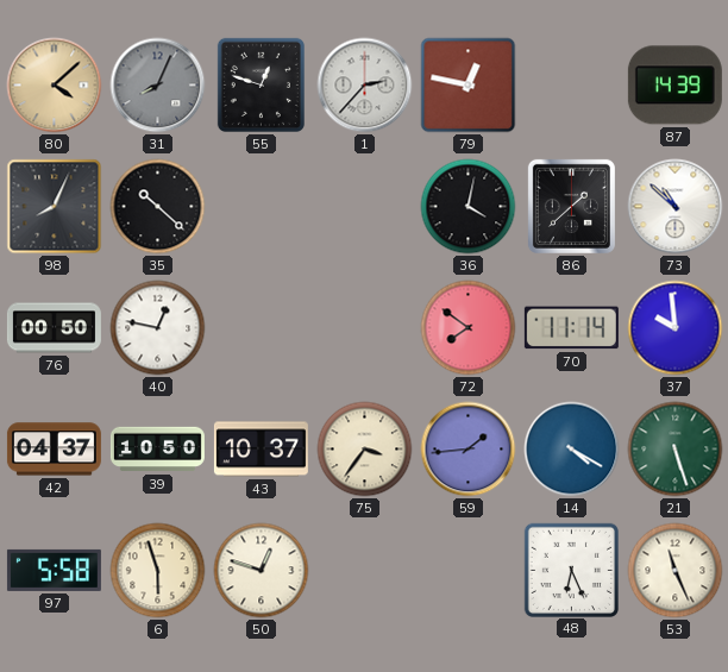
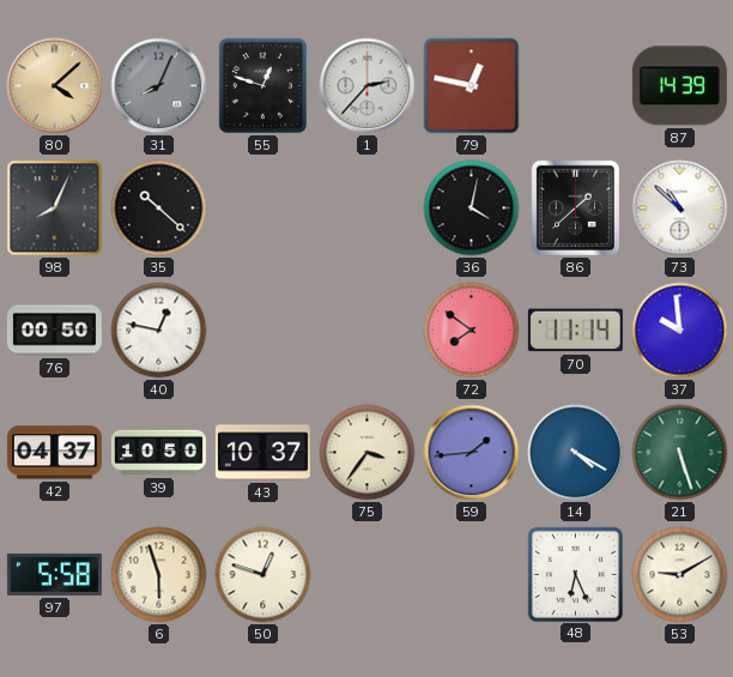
53: 11:26 -> 9:10
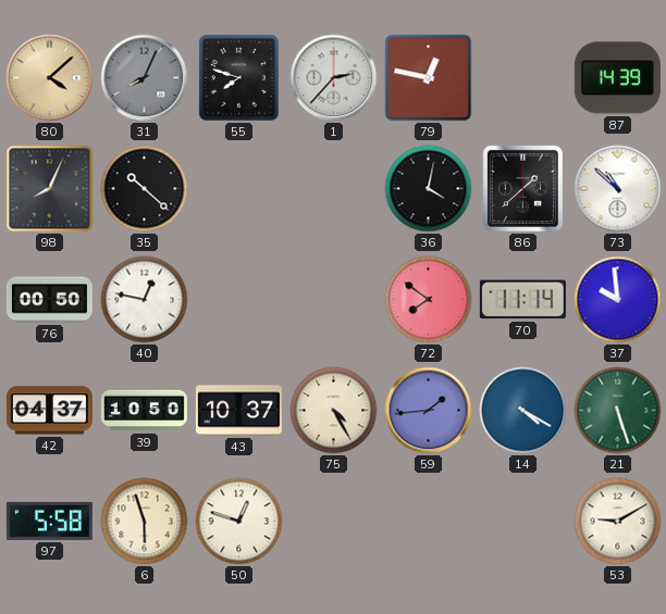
55: 12:48 -> 7:48
75: 3:36 -> 4:25
48: 6:26 -> none
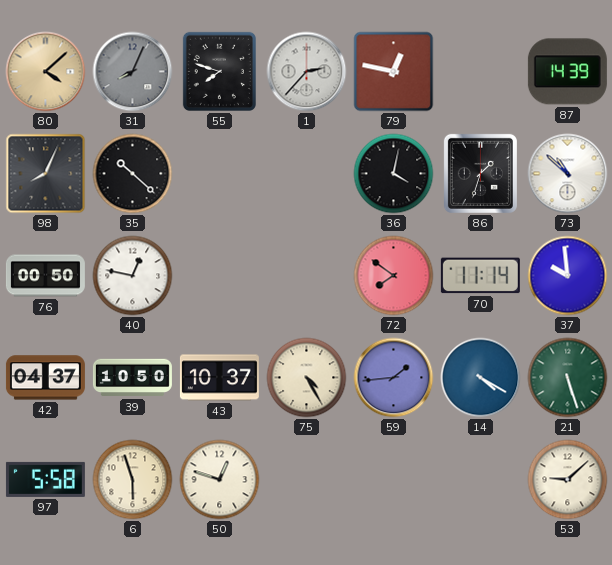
86: 1:38 -> 1:33
53: 9:10 -> 9:08
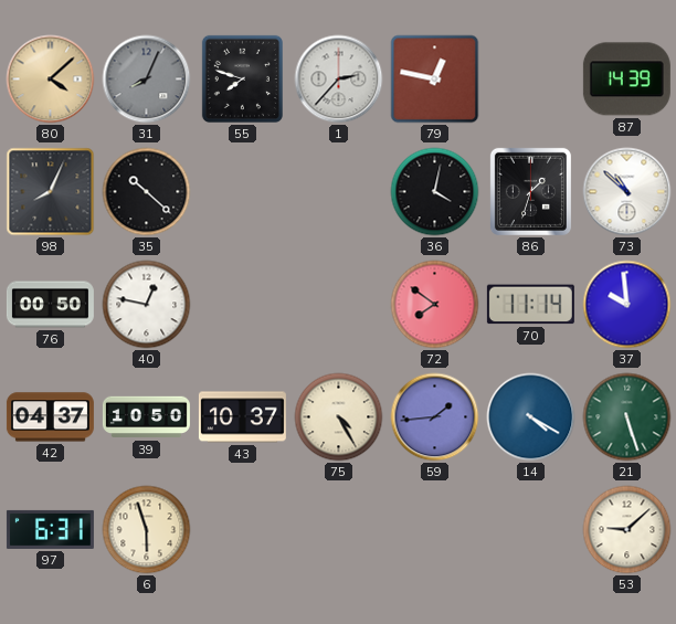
97: 5:58 -> 6:31
50: 12:48 -> none
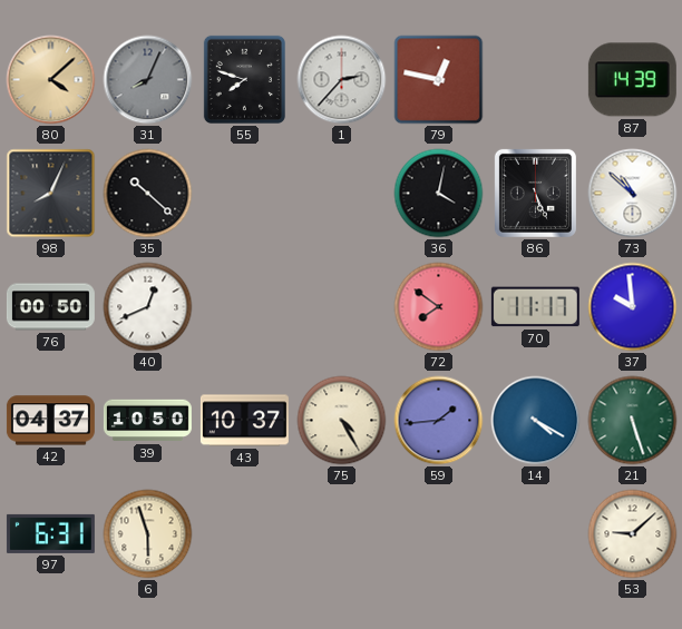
86: 1:33 -> 5:26
40: 12:47 -> 12:41
70: 11:14 -> 11:17
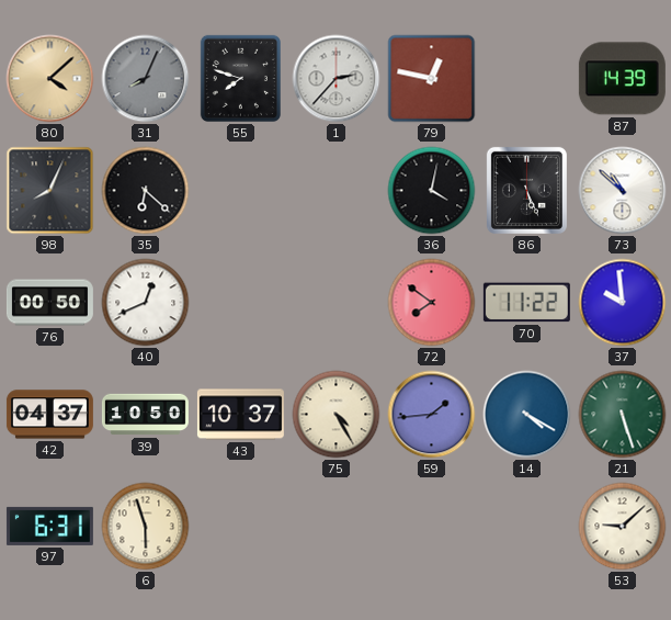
35: 10:22 -> 6:22
70: 11:17 -> 11:22
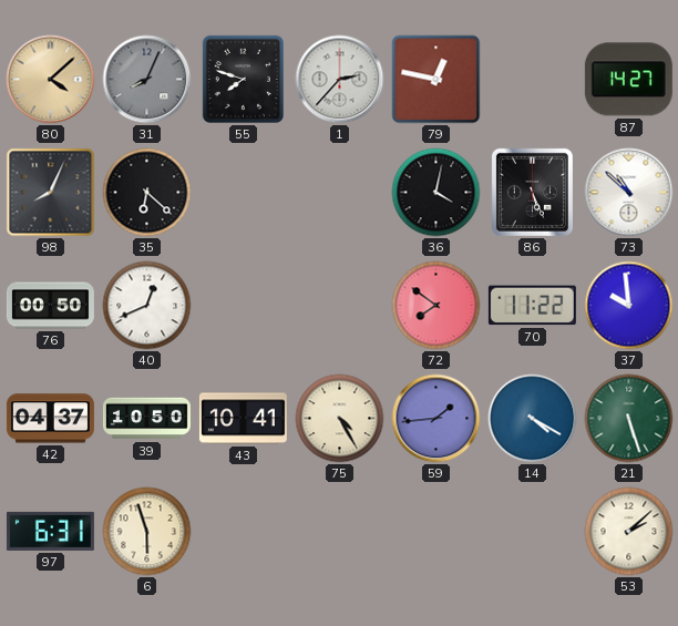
87: 14:39 -> 14:27
43: 10:37 -> 10:41
53: 9:08 -> 2:08
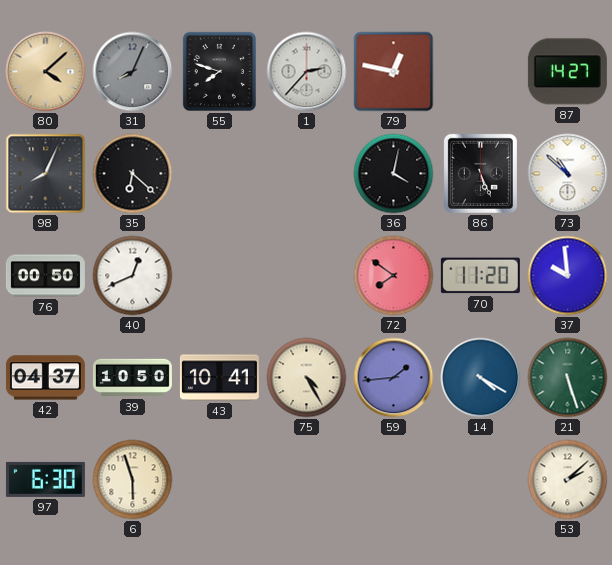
70: 11:22 -> 11:20
97: 6:31 -> 6:30
